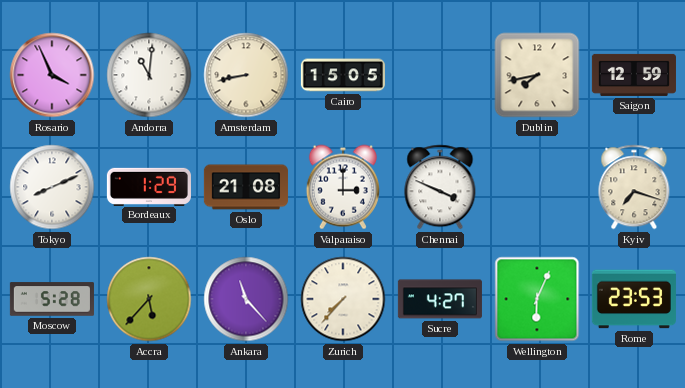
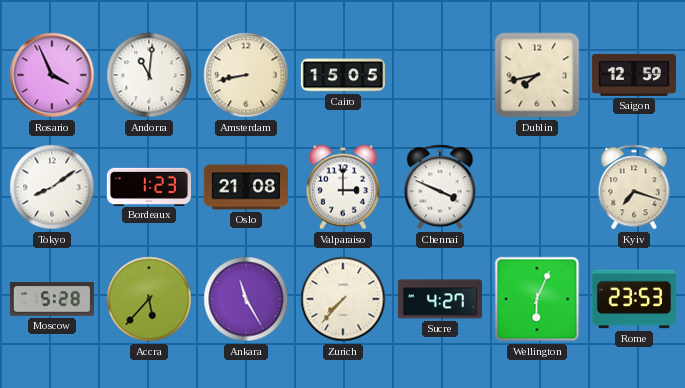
Tokyo: 8:11 -> 8:09
Bordeaux: 1:29 -> 1:23
Ankara: 11:23 -> 11:25
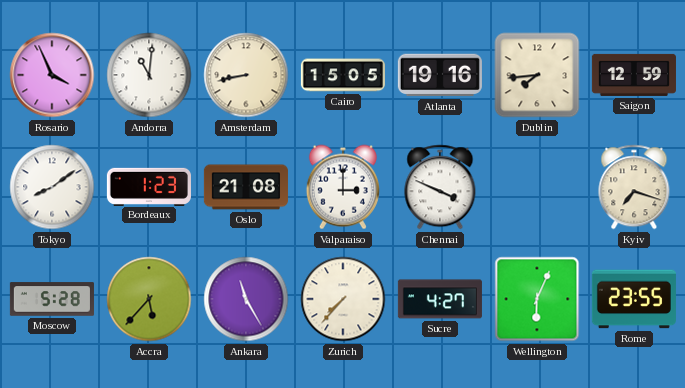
Atlanta: none -> 19:16
Dublin: 7:43 -> 7:44
Rome: 23:53 -> 23:55
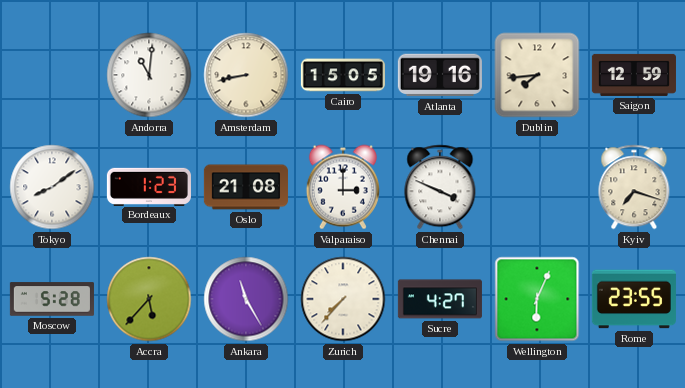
Rosario: 3:56 -> none
